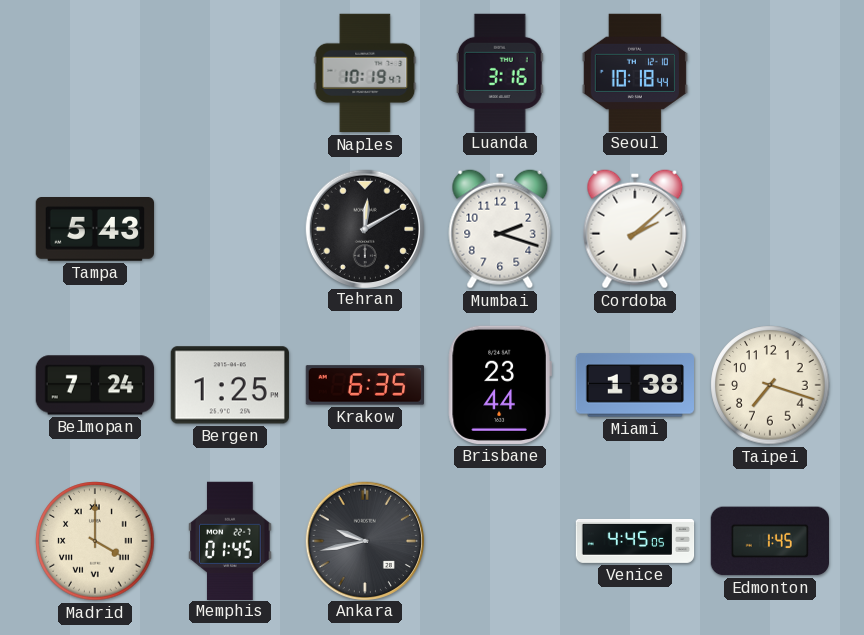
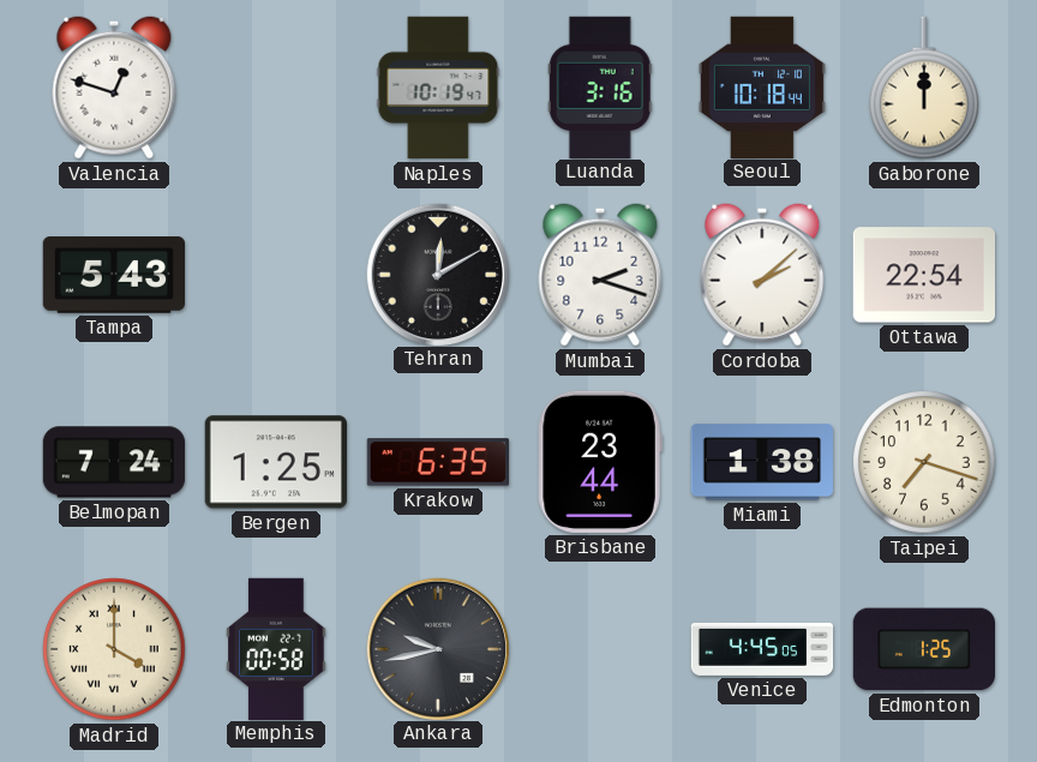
Valencia: none -> 12:48
Gaborone: none -> 12:00
Ottawa: none -> 22:54
Memphis: 01:45 -> 00:58
Edmonton: 1:45 -> 1:25
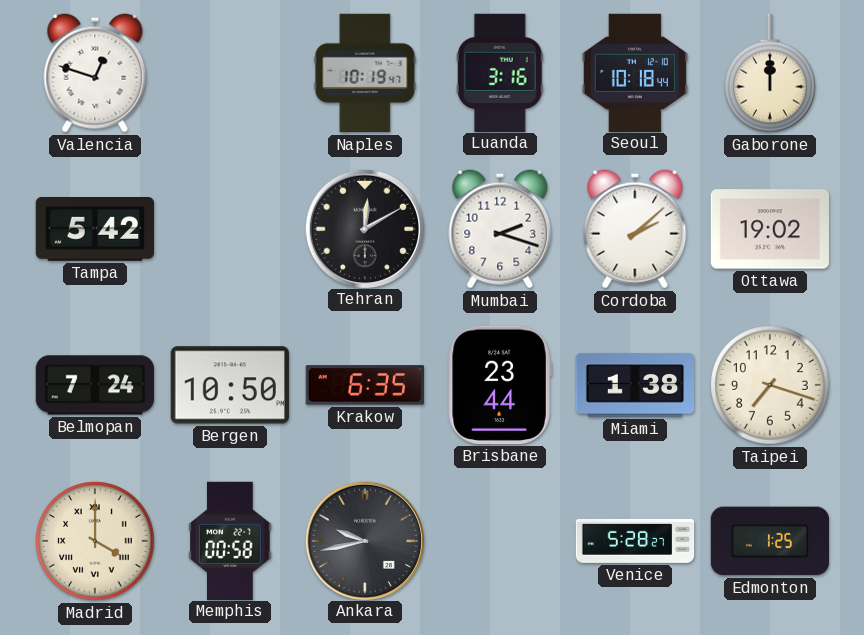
Tampa: 5:43 -> 5:42
Ottawa: 22:54 -> 19:02
Bergen: 1:25 -> 10:50
Venice: 4:45 -> 5:28
